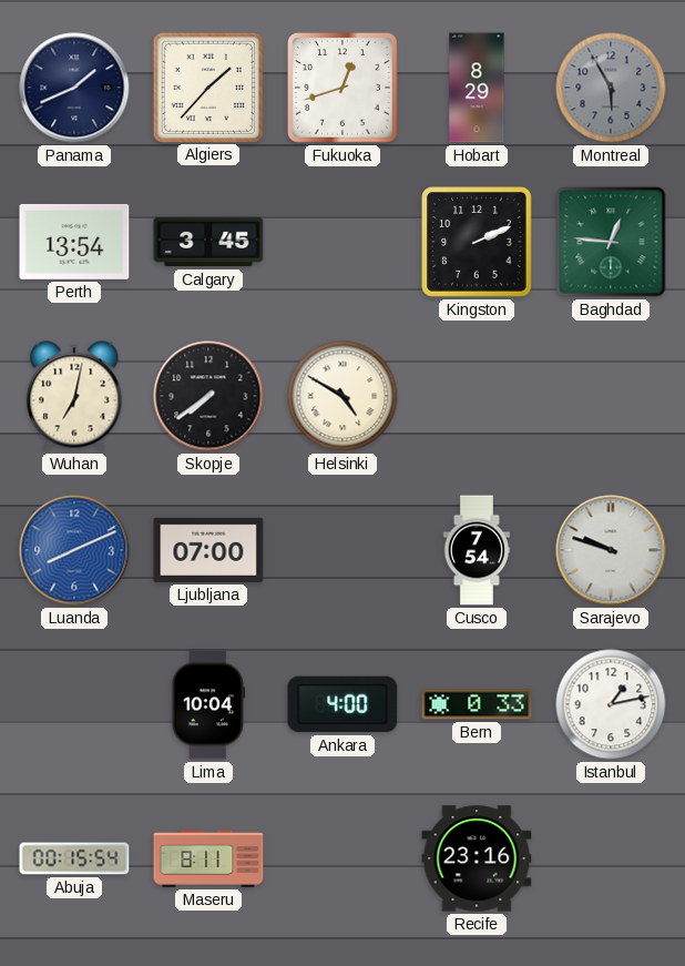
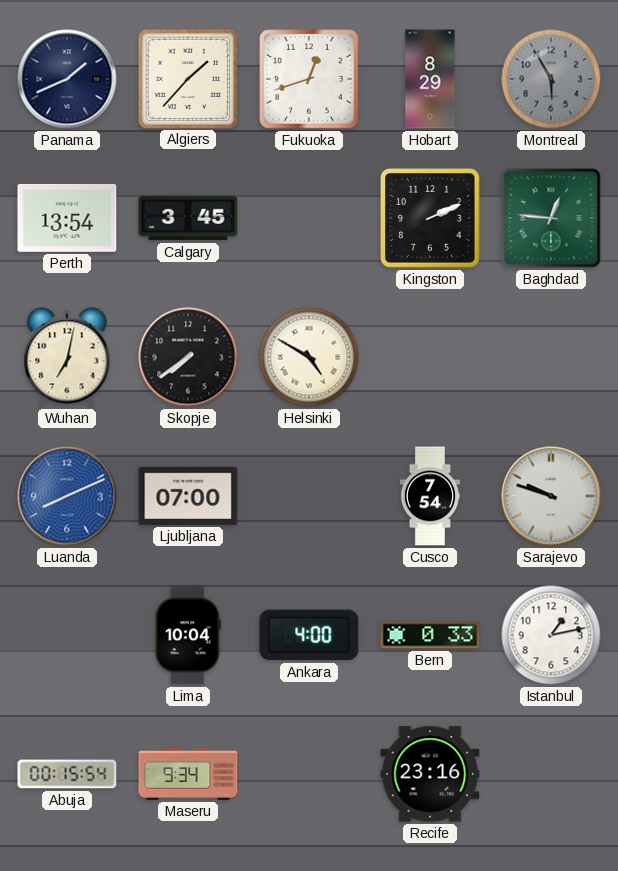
Maseru: 8:11 -> 9:34
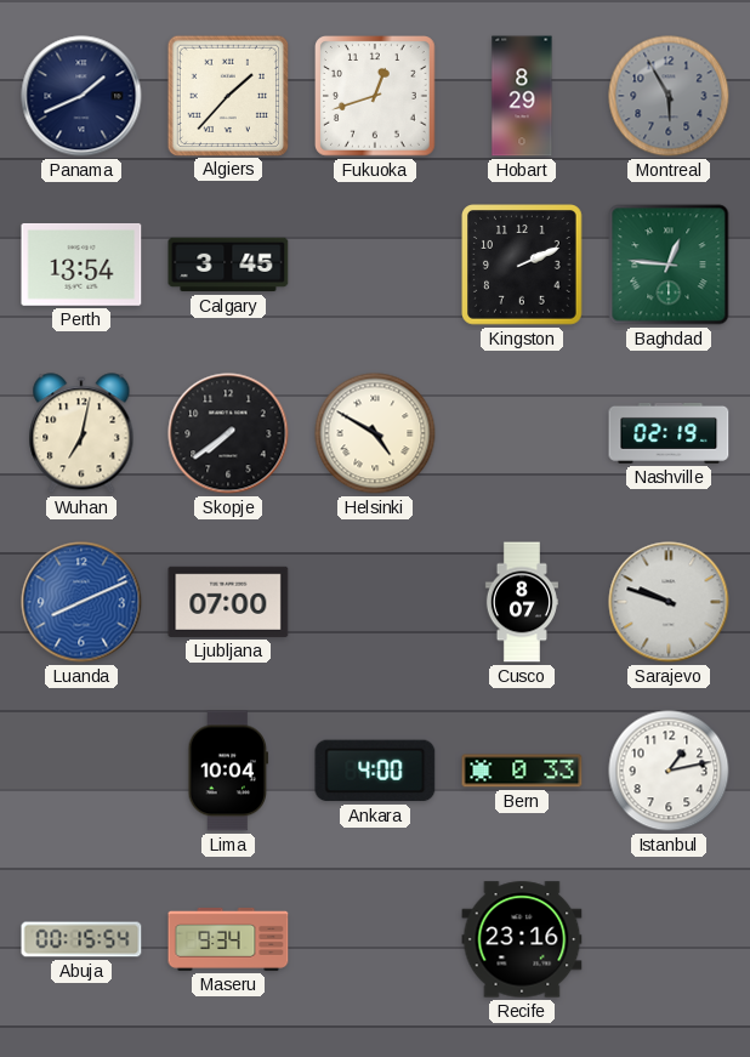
Nashville: none -> 02:19
Cusco: 7:54 -> 8:07
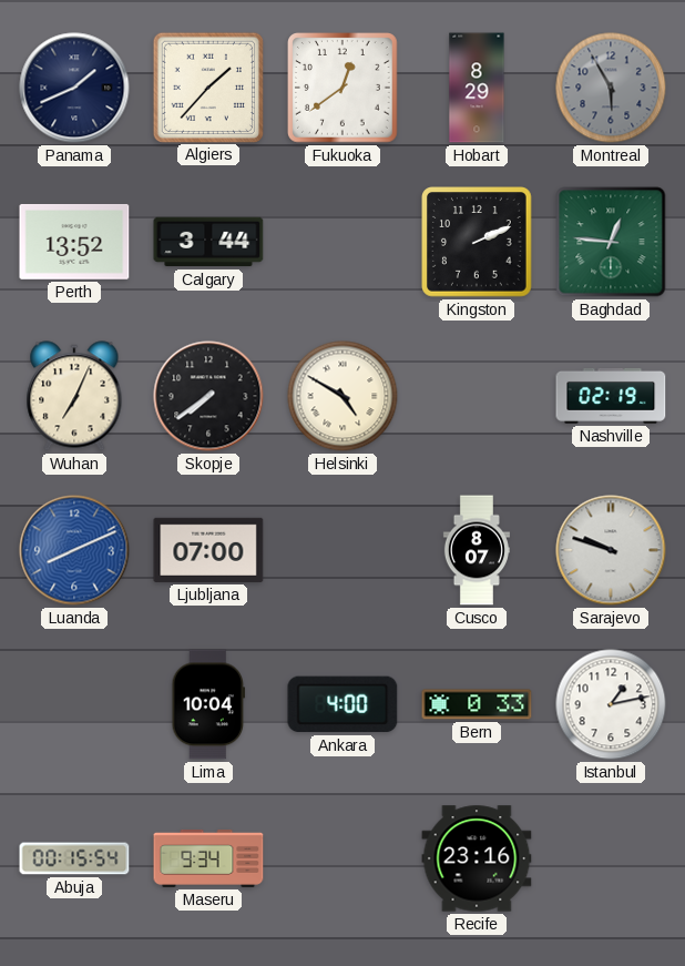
Fukuoka: 12:42 -> 12:39
Perth: 13:54 -> 13:52
Calgary: 3:45 -> 3:44
Wuhan: 7:02 -> 7:04
